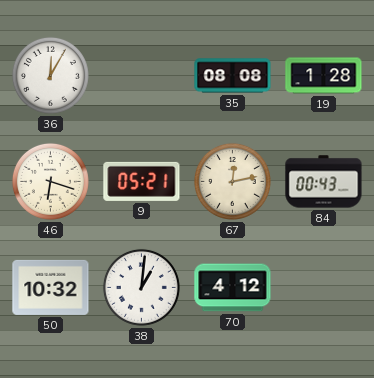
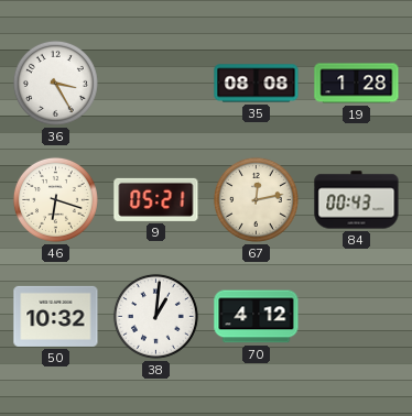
36: 12:05 -> 3:25
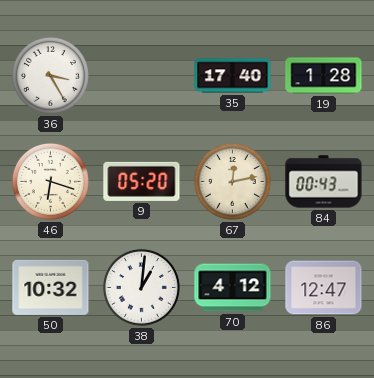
35: 08:08 -> 17:40
9: 05:21 -> 05:20
86: none -> 12:47
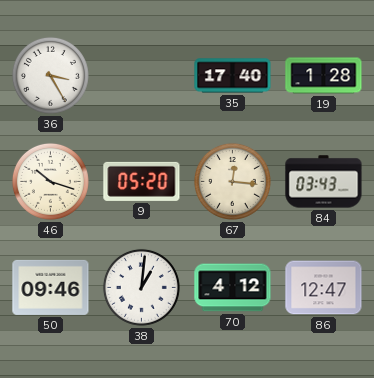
46: 6:18 -> 10:18
67: 12:13 -> 12:16
84: 00:43 -> 03:43
50: 10:32 -> 09:46
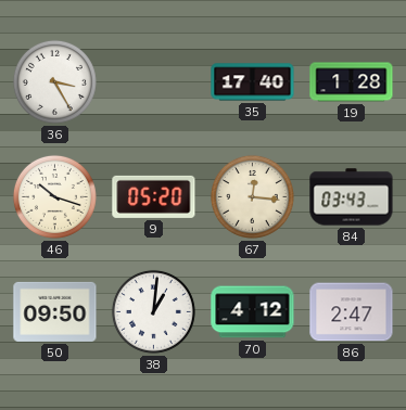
50: 09:46 -> 09:50
86: 12:47 -> 2:47
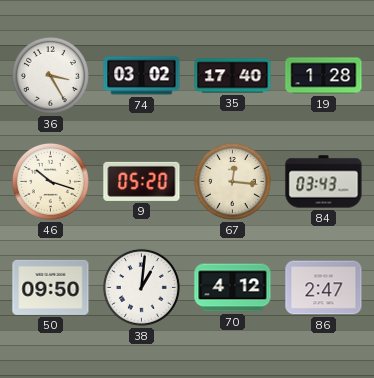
74: none -> 03:02
